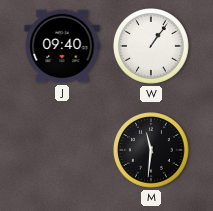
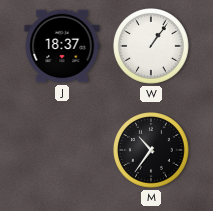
J: 09:40 -> 18:37
M: 11:31 -> 10:36
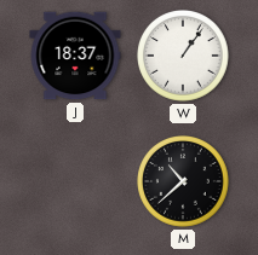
M: 10:36 -> 10:38
